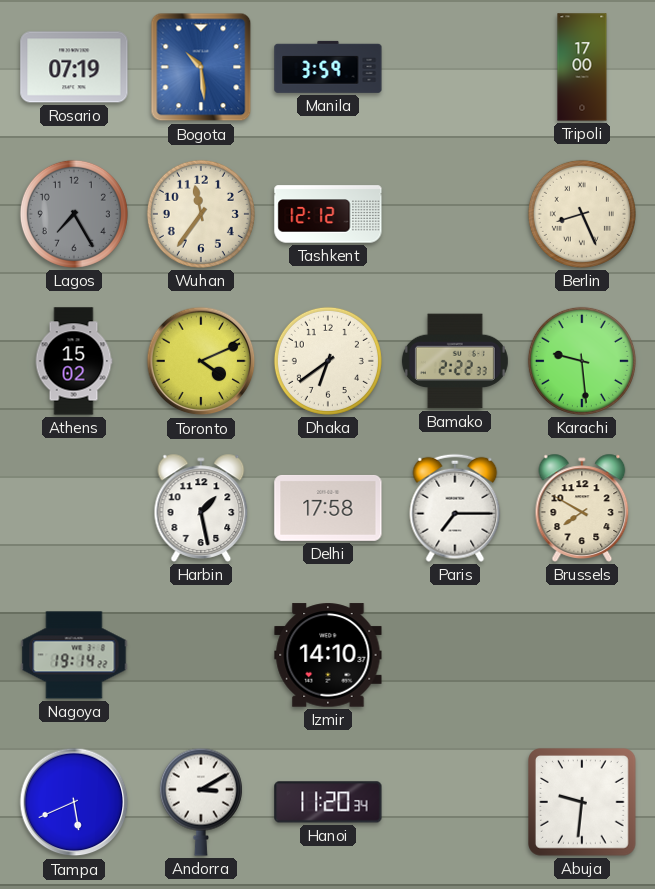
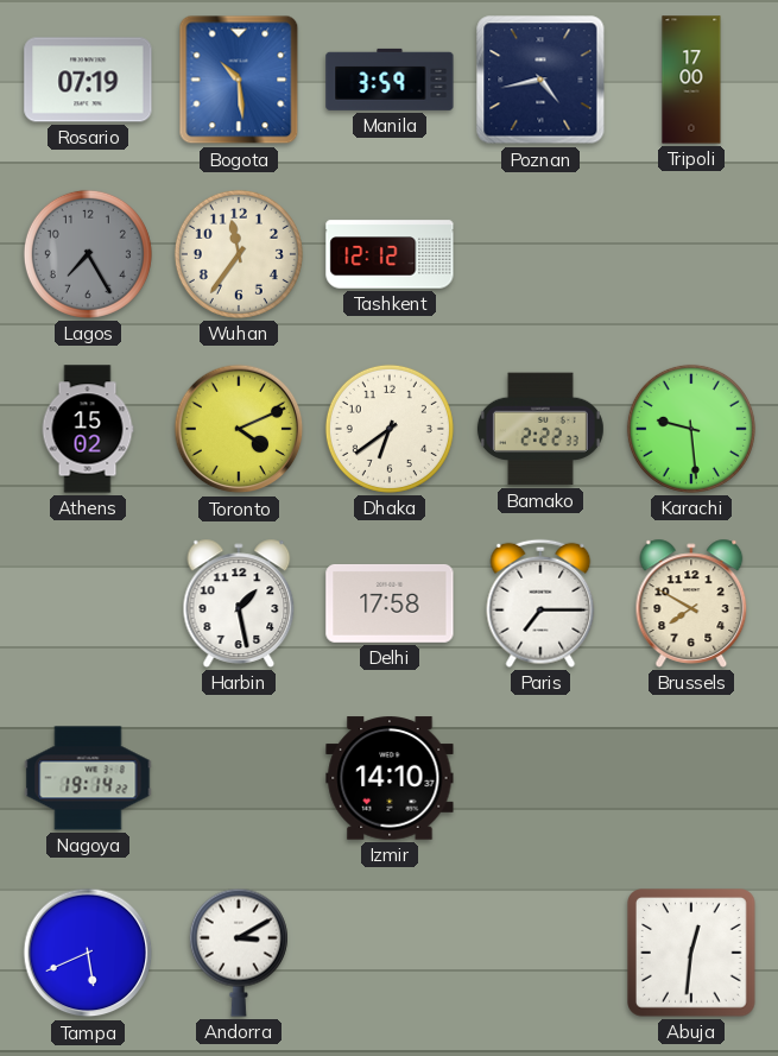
Poznan: none -> 4:43
Berlin: 8:26 -> none
Hanoi: 11:20 -> none
Abuja: 9:31 -> 12:31
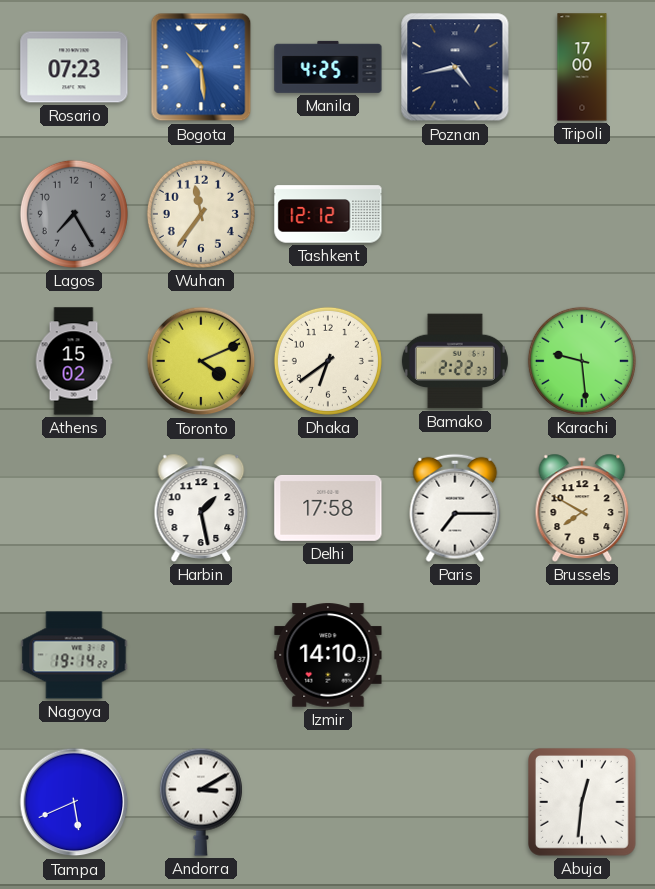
Rosario: 07:19 -> 07:23
Manila: 3:59 -> 4:25
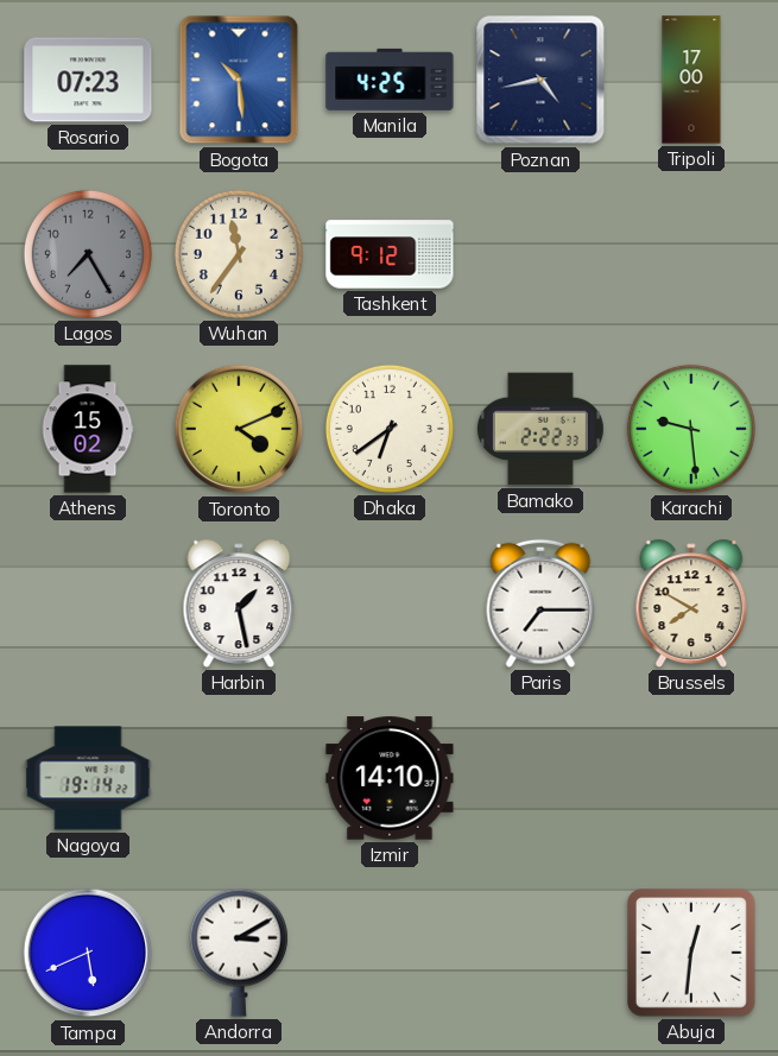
Tashkent: 12:12 -> 9:12
Delhi: 17:58 -> none
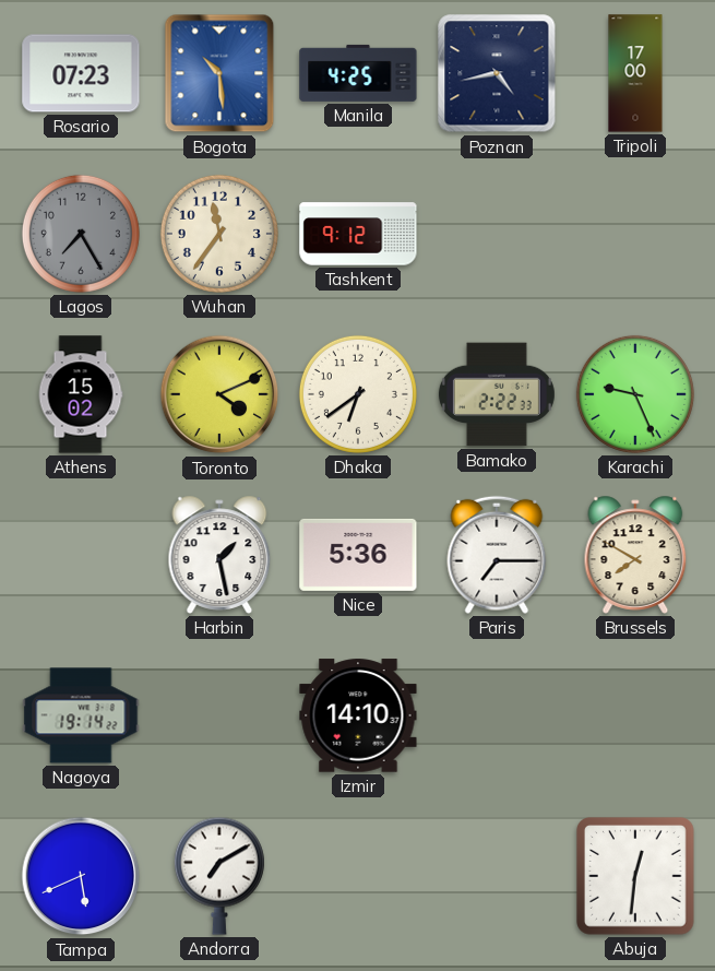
Karachi: 9:29 -> 9:26
Nice: none -> 5:36
Andorra: 3:10 -> 7:10
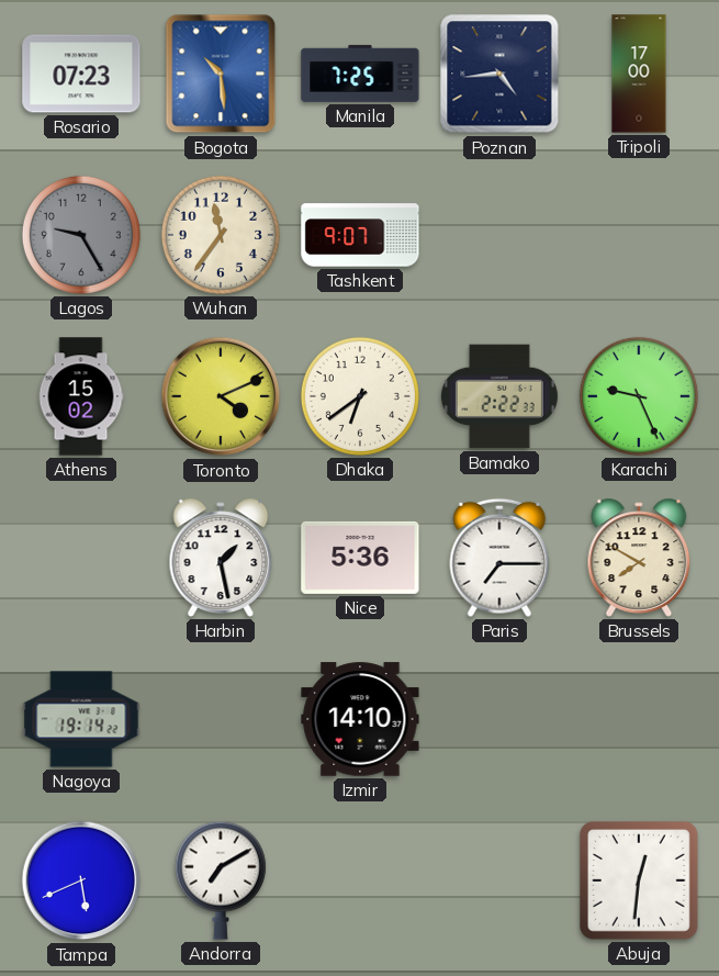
Manila: 4:25 -> 7:25
Poznan: 4:43 -> 4:44
Lagos: 7:25 -> 9:25
Tashkent: 9:12 -> 9:07
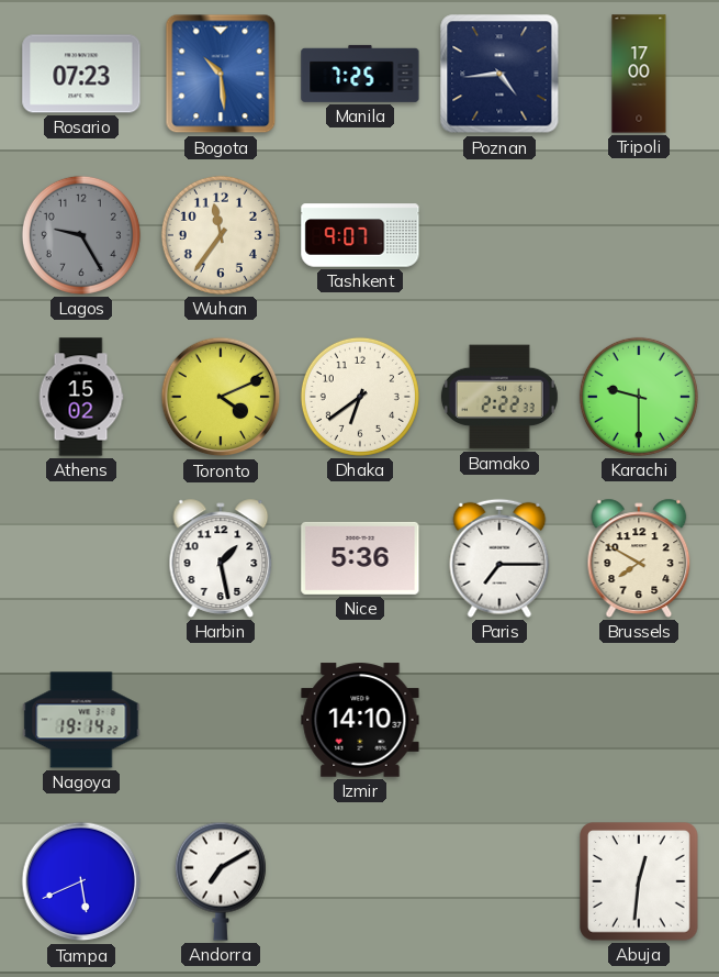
Karachi: 9:26 -> 9:30
